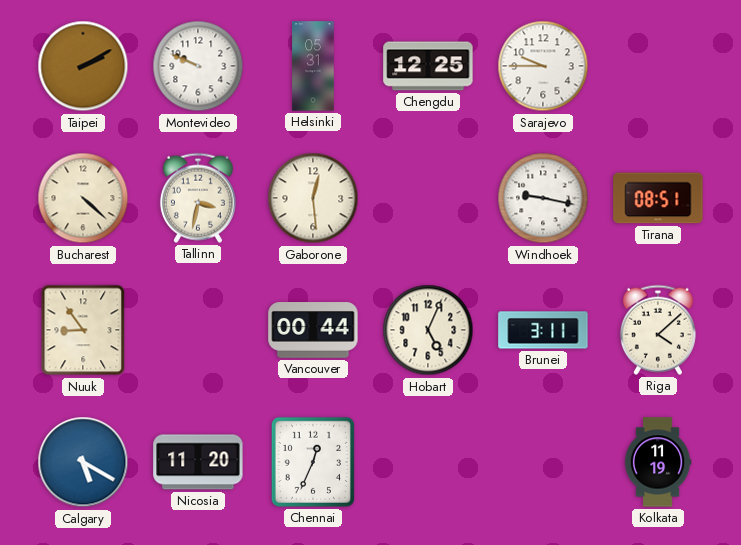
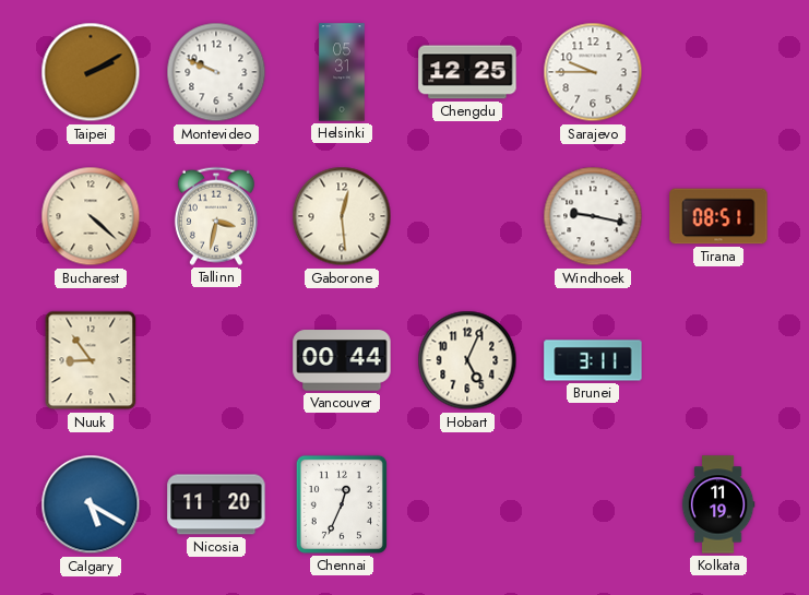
Riga: 4:08 -> none
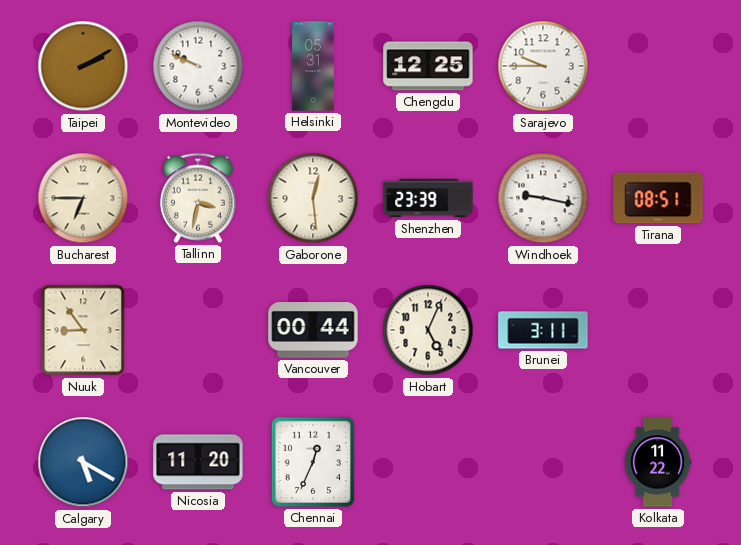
Bucharest: 4:22 -> 6:45
Shenzhen: none -> 23:39
Kolkata: 11:19 -> 11:22
